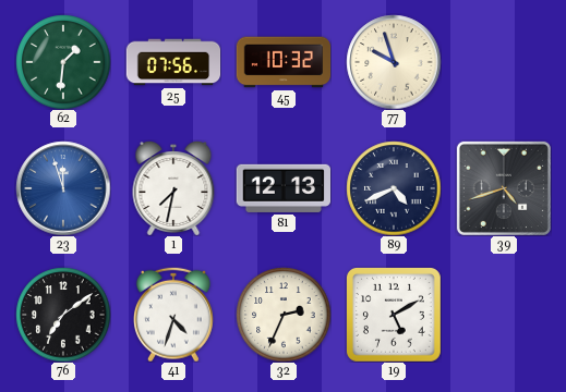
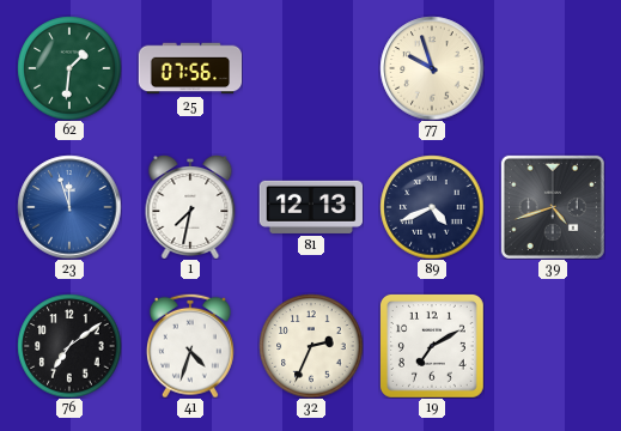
45: 10:32 -> none
19: 5:10 -> 7:10
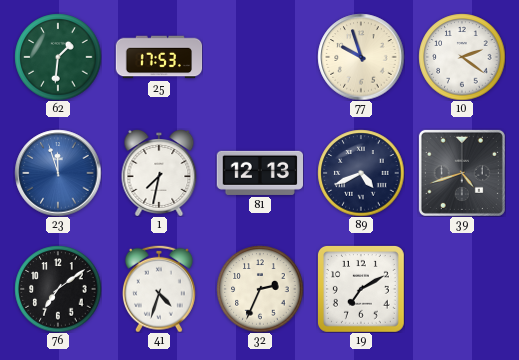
25: 07:56 -> 17:53
10: none -> 2:21
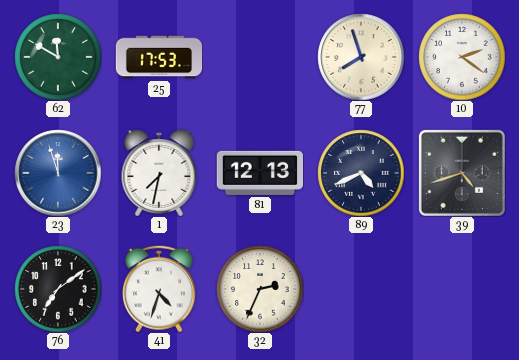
62: 1:31 -> 11:50
77: 9:57 -> 7:57
19: 7:10 -> none
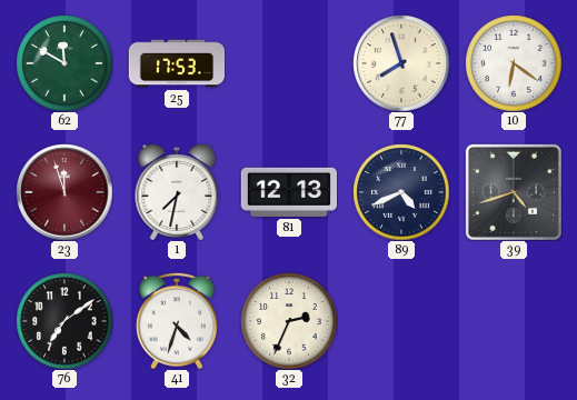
10: 2:21 -> 6:21
23 dial: blue -> burgundy
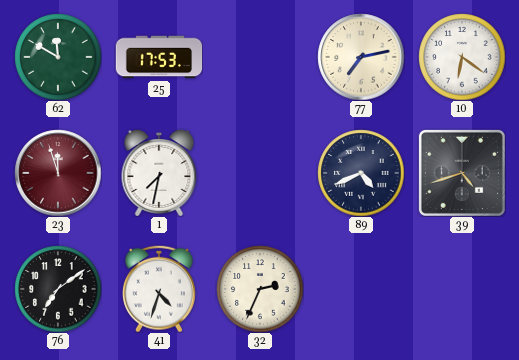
77: 7:57 -> 7:13
81: 12:13 -> none
